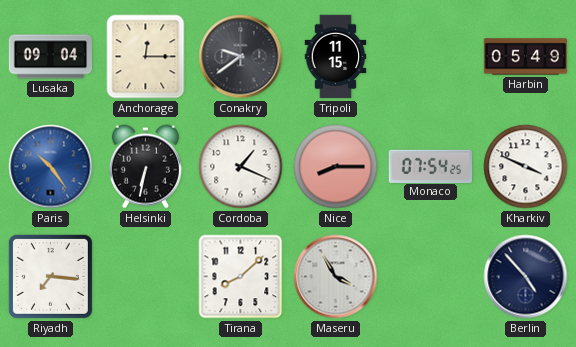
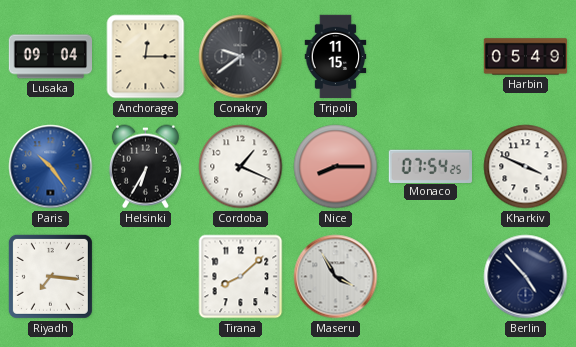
Helsinki: 6:32 -> 6:35
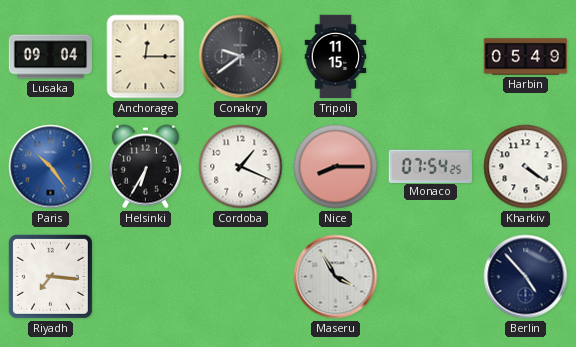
Kharkiv: 3:49 -> 4:21
Tirana: 8:08 -> none
